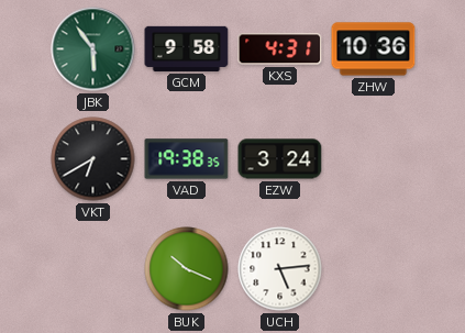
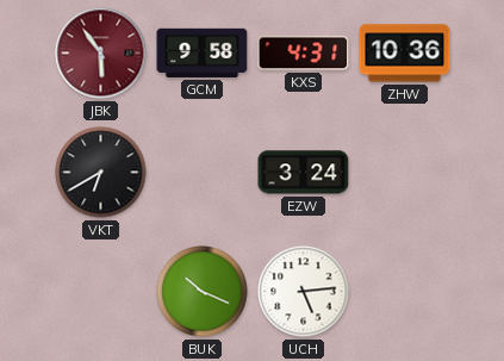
JBK dial: green -> burgundy
VAD: 19:38 -> none
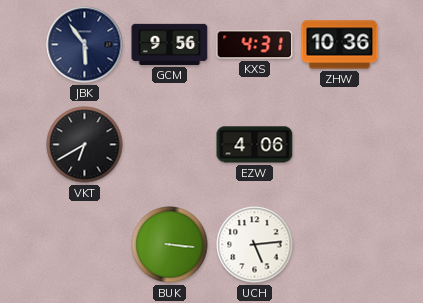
JBK dial: burgundy -> navy
GCM: 9:58 -> 9:56
EZW: 3:24 -> 4:06
BUK: 10:19 -> 3:16
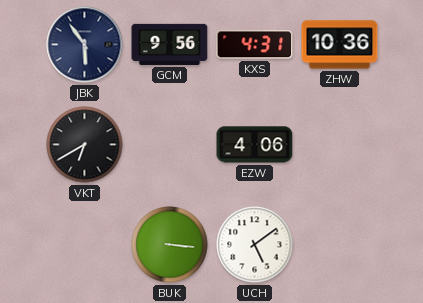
UCH: 5:14 -> 5:09
